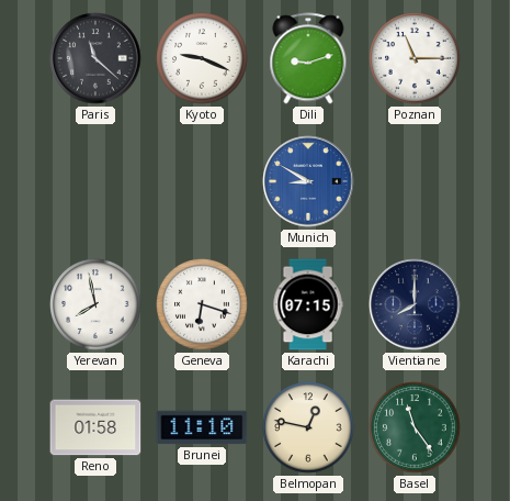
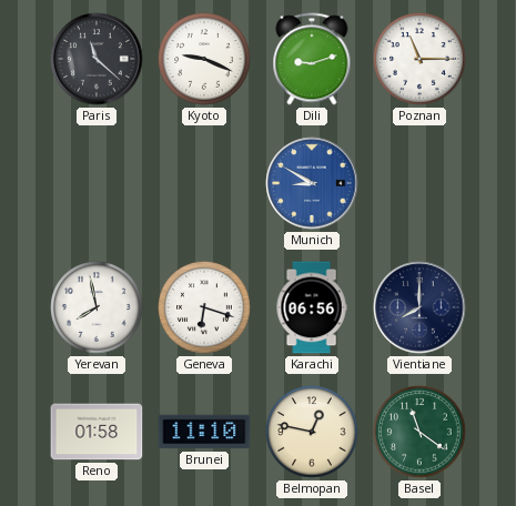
Karachi: 07:15 -> 06:56
Basel: 11:24 -> 11:21
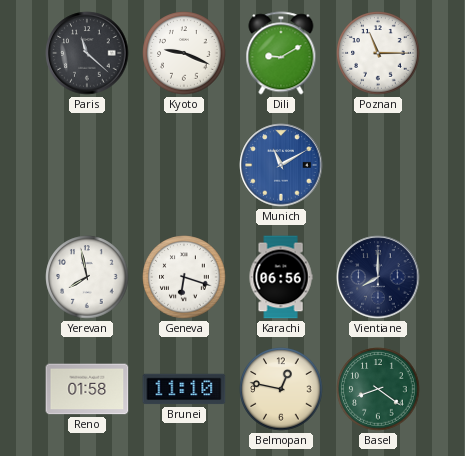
Dili: 9:12 -> 9:10
Munich: 8:50 -> 11:10
Basel: 11:21 -> 8:21
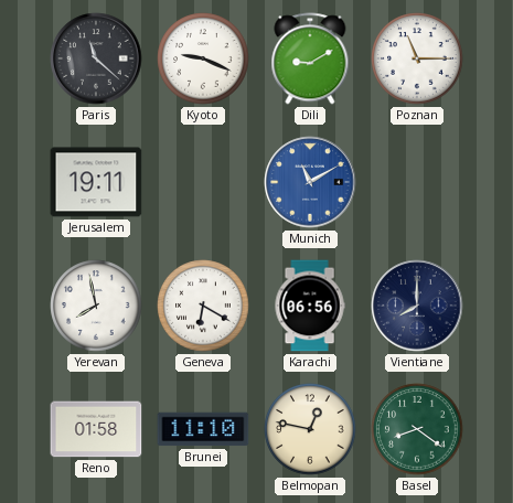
Jerusalem: none -> 19:11
Geneva: 6:18 -> 6:20
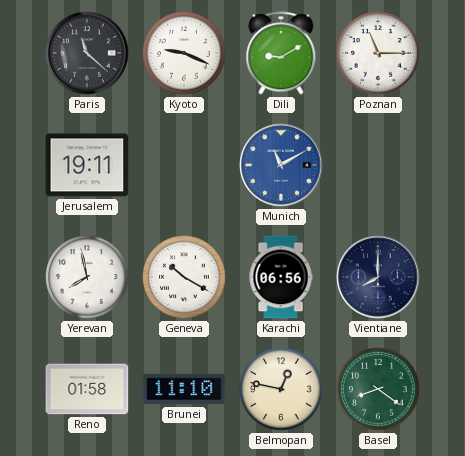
Geneva: 6:20 -> 10:20
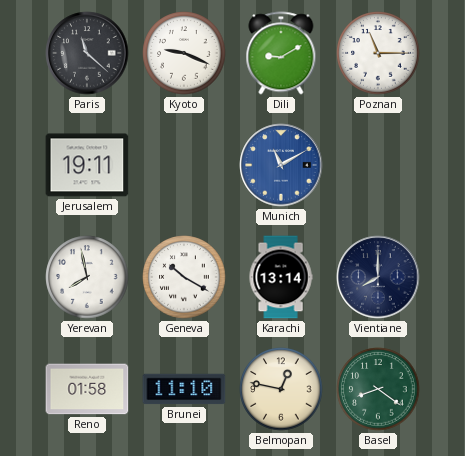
Karachi: 06:56 -> 13:14
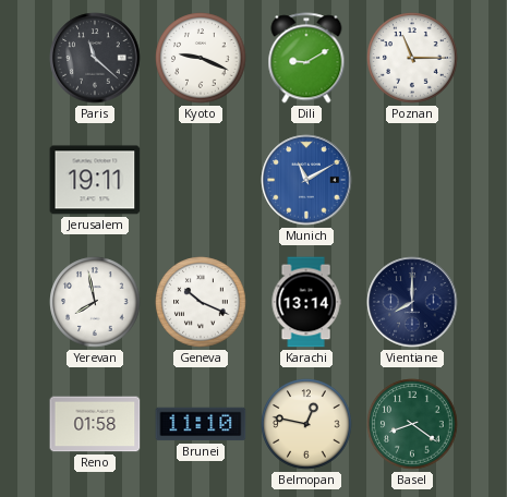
Geneva: 10:20 -> 10:19
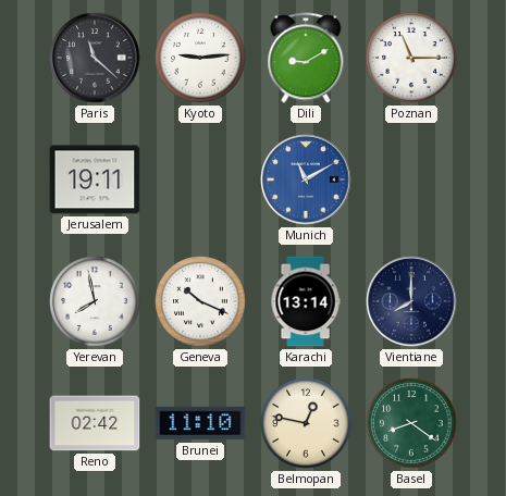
Kyoto: 9:19 -> 9:14
Reno: 01:58 -> 02:42
